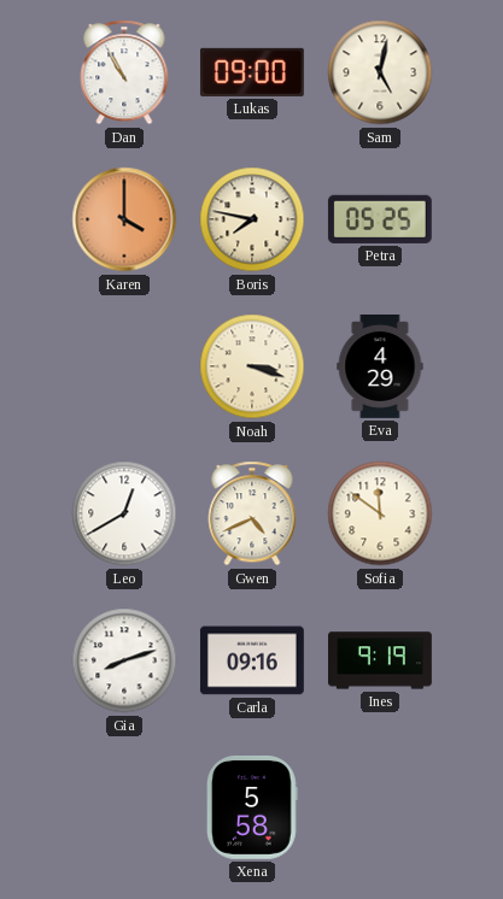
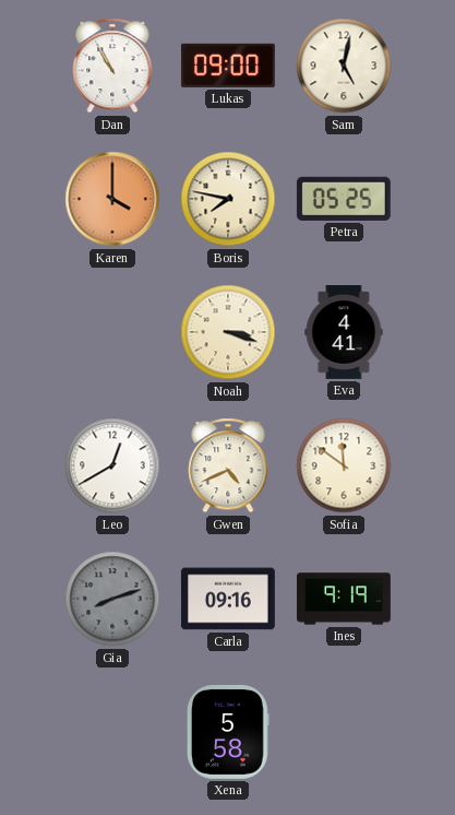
Eva: 4:29 -> 4:41
Gia dial: white -> grey
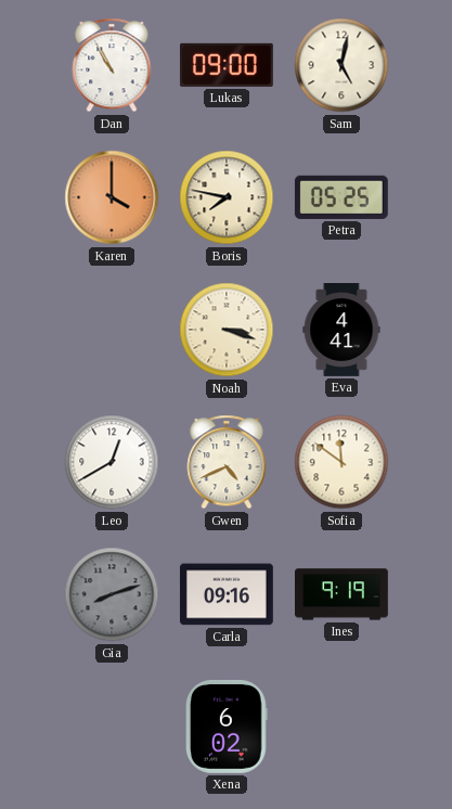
Xena: 5:58 -> 6:02
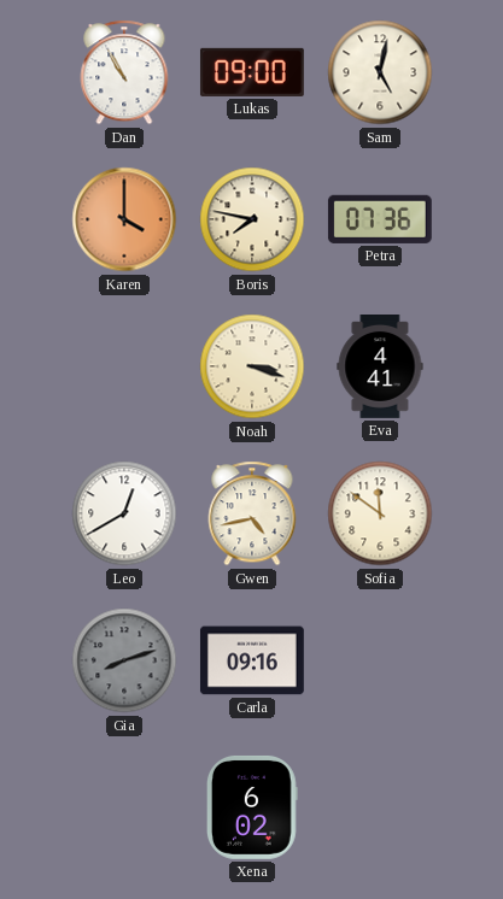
Petra: 05:25 -> 07:36
Gwen: 4:41 -> 4:43
Ines: 9:19 -> none
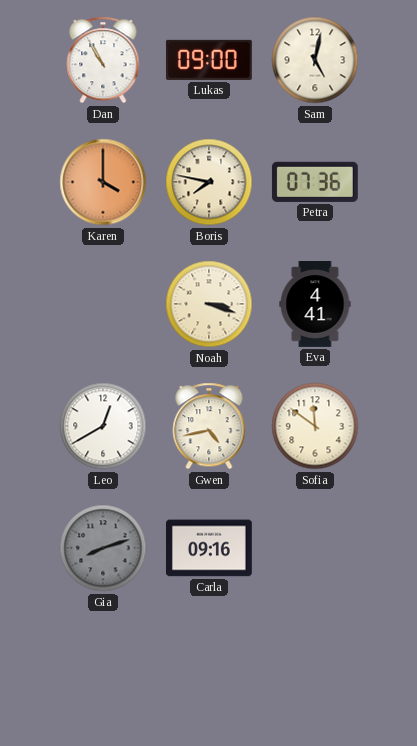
Xena: 6:02 -> none
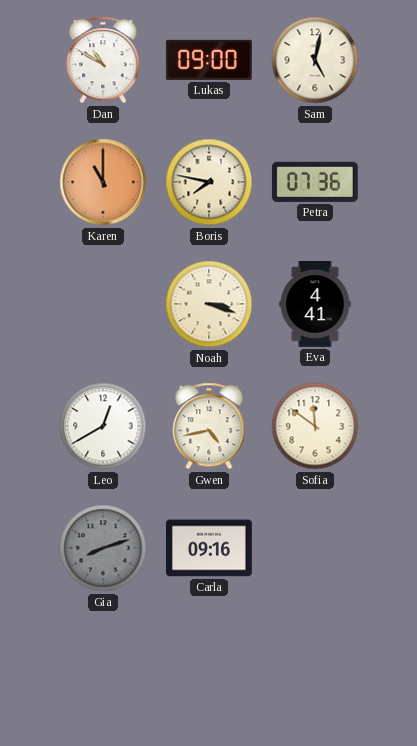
Dan: 10:55 -> 10:50
Karen: 4:00 -> 11:00
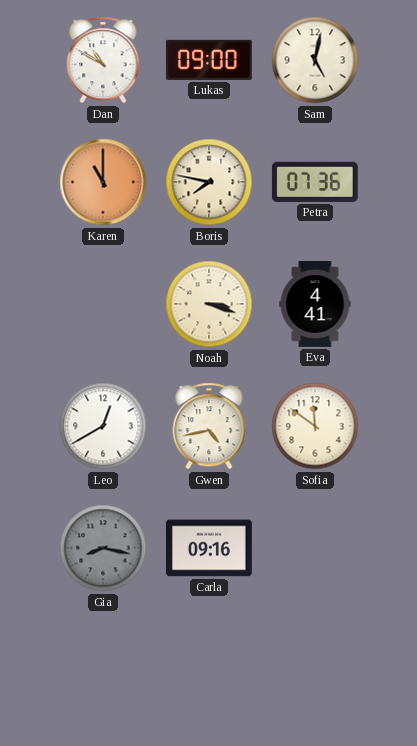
Gia: 8:12 -> 8:17
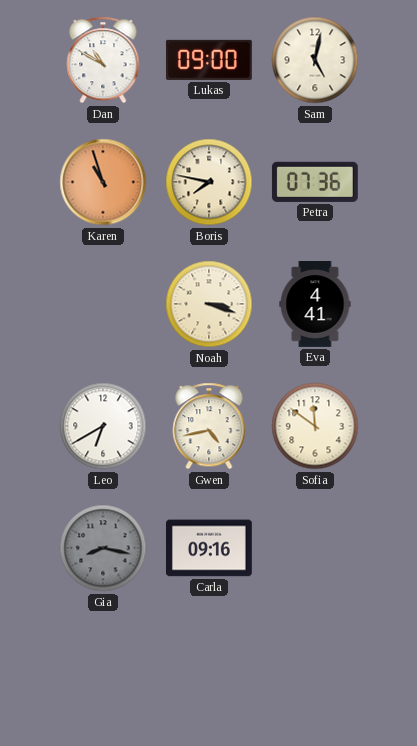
Karen: 11:00 -> 10:57
Leo: 12:40 -> 6:40
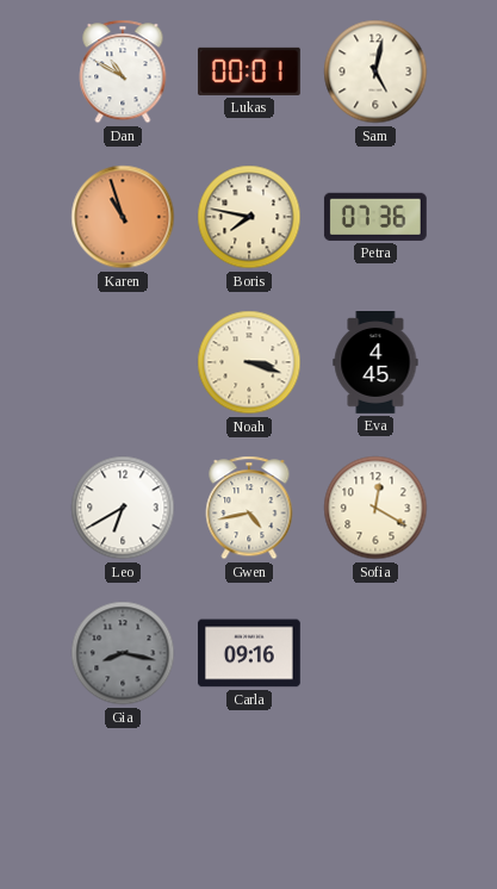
Lukas: 09:00 -> 00:01
Eva: 4:41 -> 4:45
Sofia: 11:51 -> 12:20
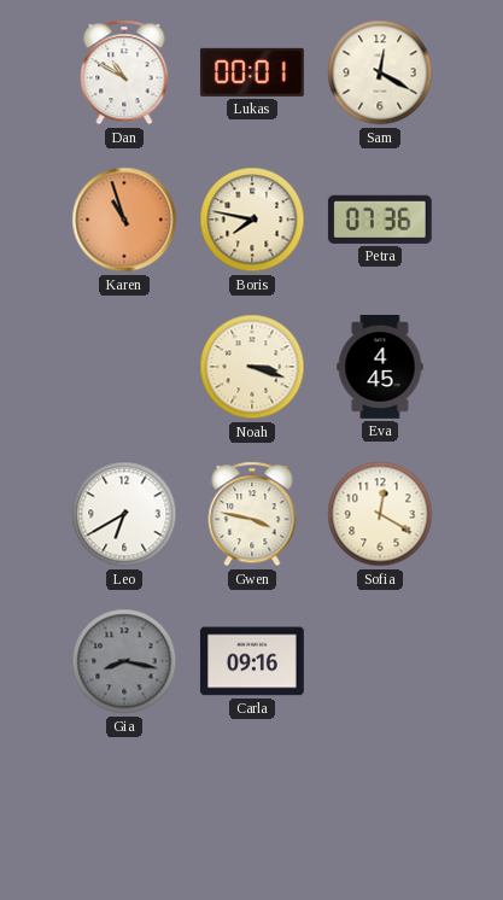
Sam: 5:02 -> 12:20
Gwen: 4:43 -> 3:47
